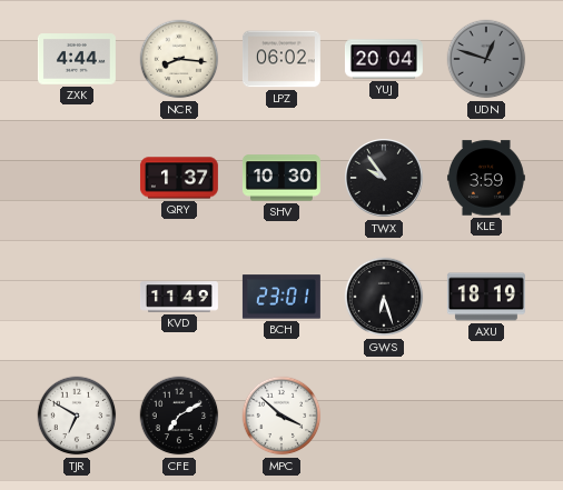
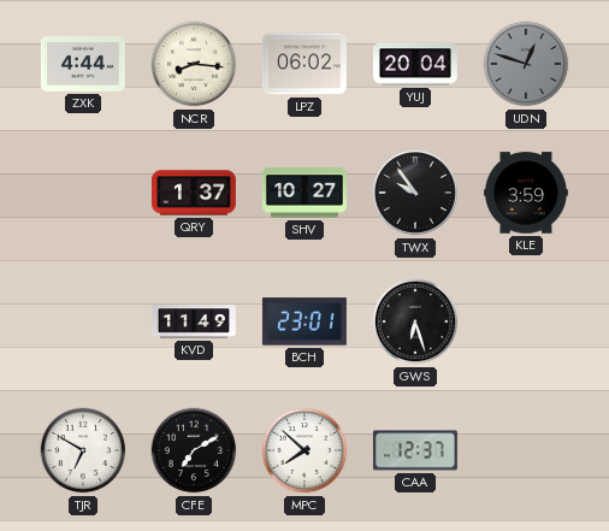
SHV: 10:30 -> 10:27
AXU: 18:19 -> none
MPC: 3:52 -> 7:52
CAA: none -> 12:37
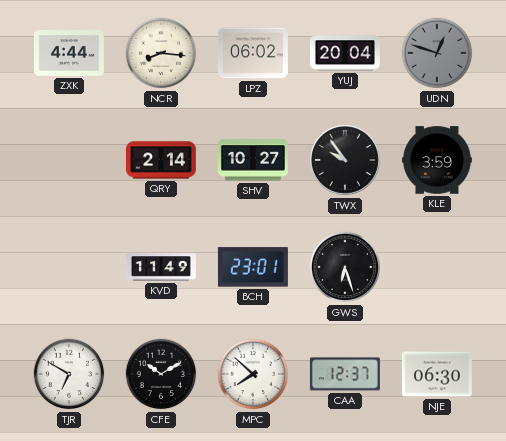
QRY: 1:37 -> 2:14
CFE: 7:10 -> 10:10
NJE: none -> 06:30
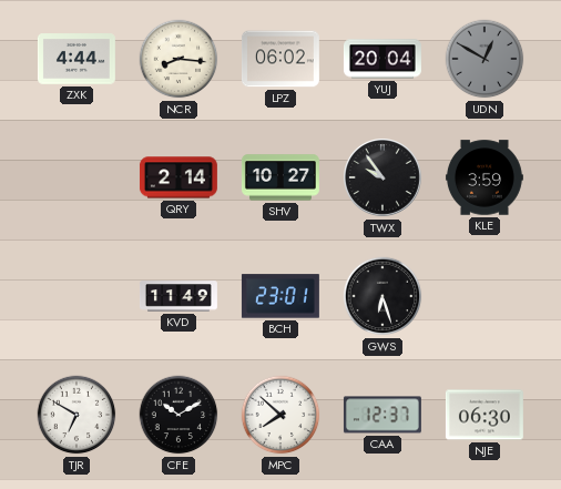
UDN: 12:48 -> 12:50
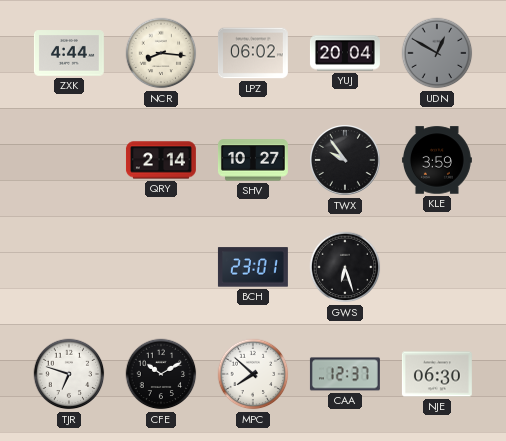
KVD: 11:49 -> none
TJR: 6:50 -> 6:48
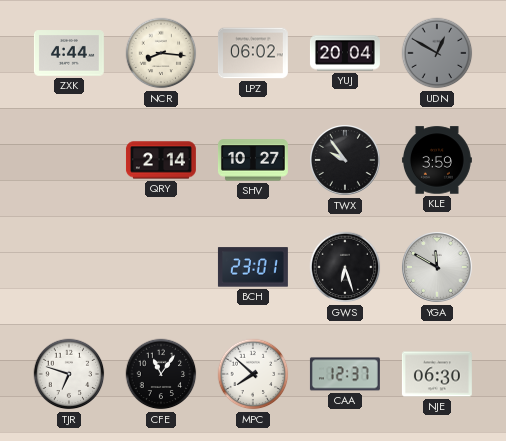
YGA: none -> 11:50
CFE: 10:10 -> 11:06
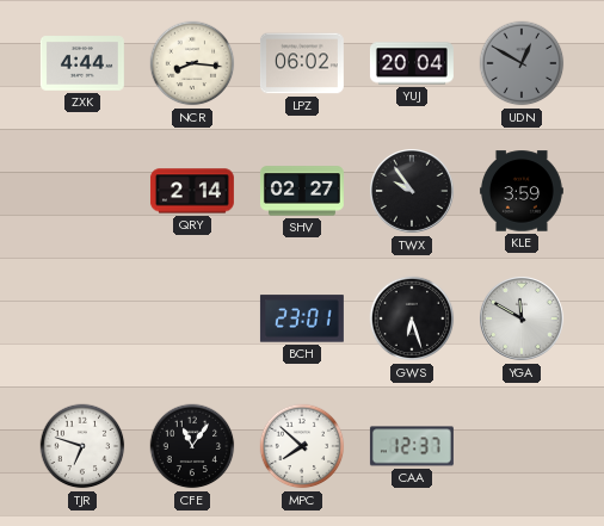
SHV: 10:27 -> 02:27
NJE: 06:30 -> none
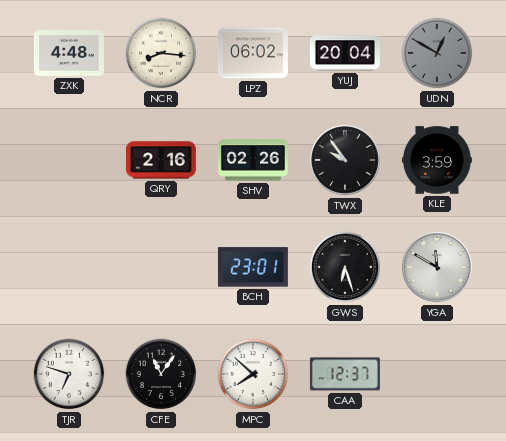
ZXK: 4:44 -> 4:48
QRY: 2:14 -> 2:16
SHV: 02:27 -> 02:26
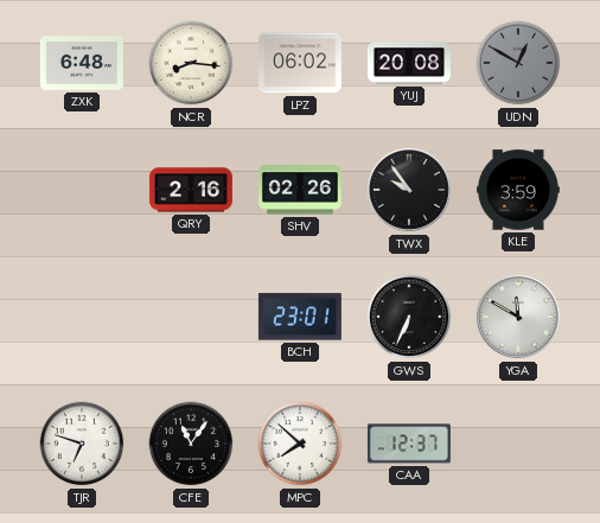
ZXK: 4:48 -> 6:48
YUJ: 20:04 -> 20:08
GWS: 6:27 -> 6:34
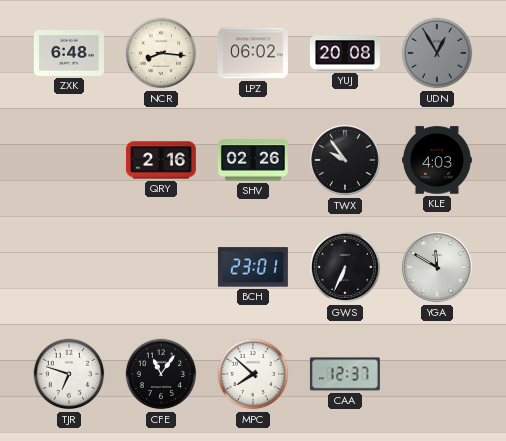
UDN: 12:50 -> 12:55
KLE: 3:59 -> 4:03
